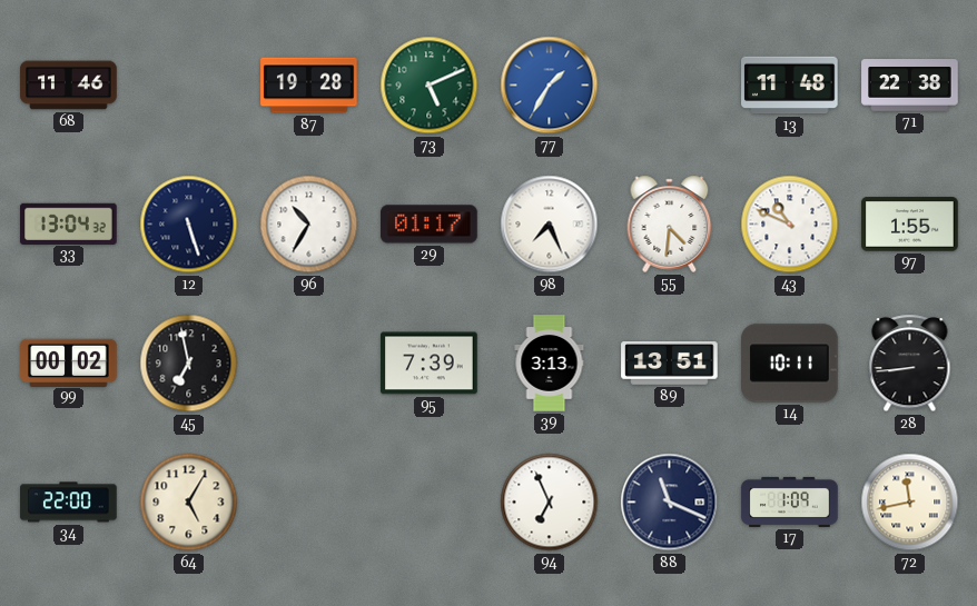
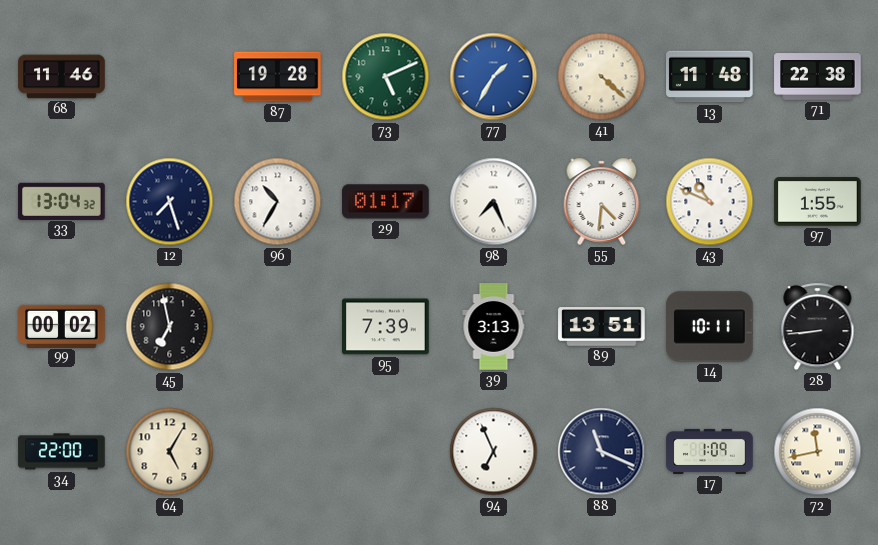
41: none -> 4:22
12: 5:27 -> 7:27
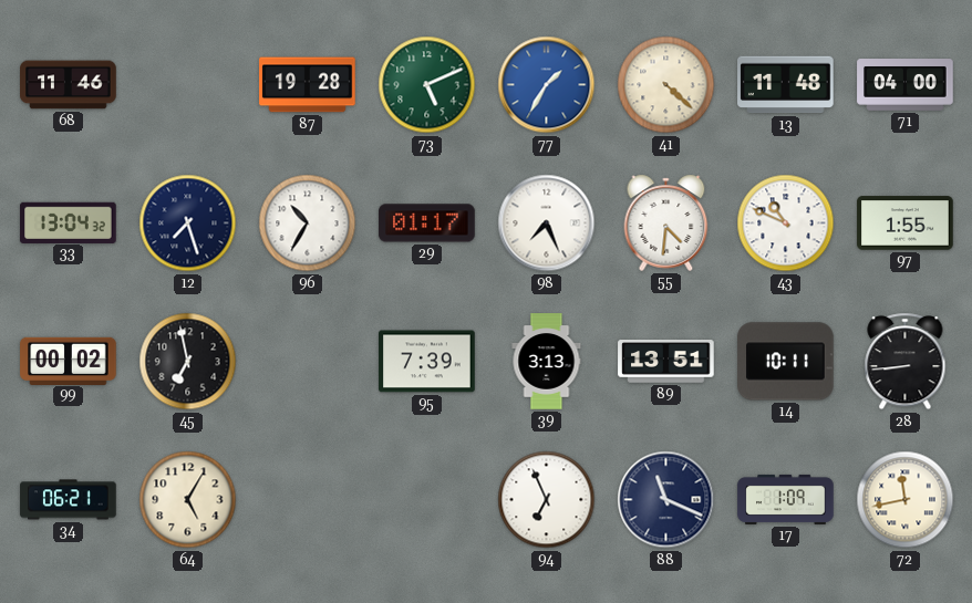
71: 22:38 -> 04:00
34: 22:00 -> 06:21
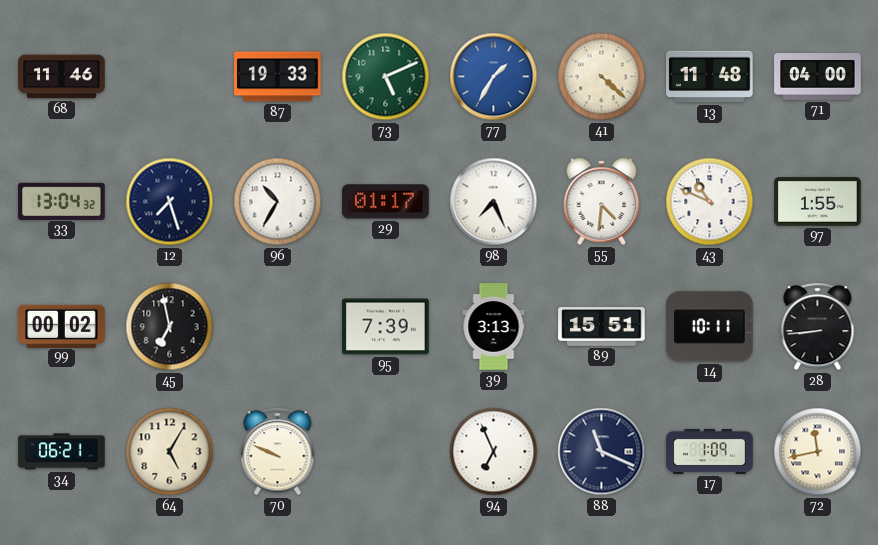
87: 19:28 -> 19:33
89: 13:51 -> 15:51
70: none -> 9:49
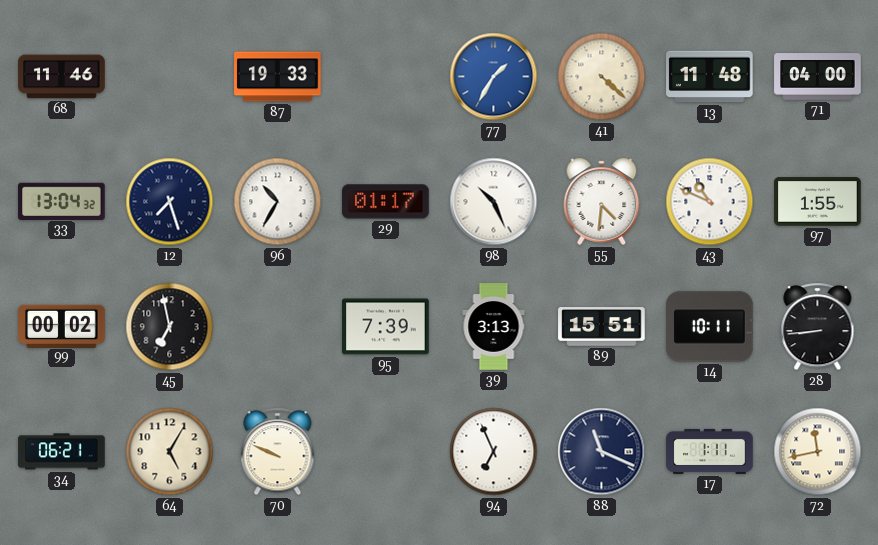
73: 5:11 -> none
98: 7:26 -> 10:26
17: 1:09 -> 1:11
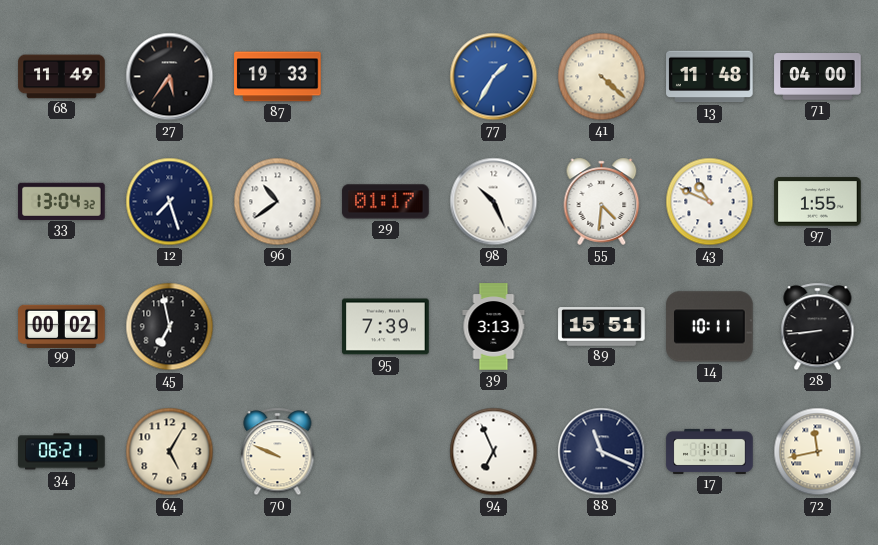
68: 11:46 -> 11:49
27: none -> 5:36
96: 10:35 -> 10:39
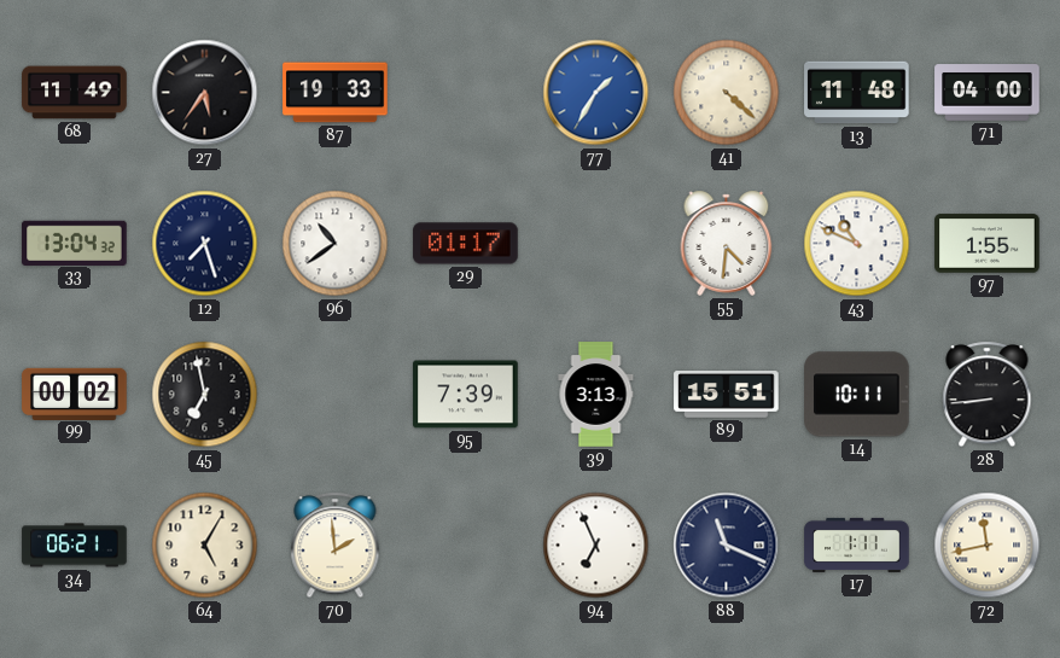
98: 10:26 -> none
70: 9:49 -> 1:59
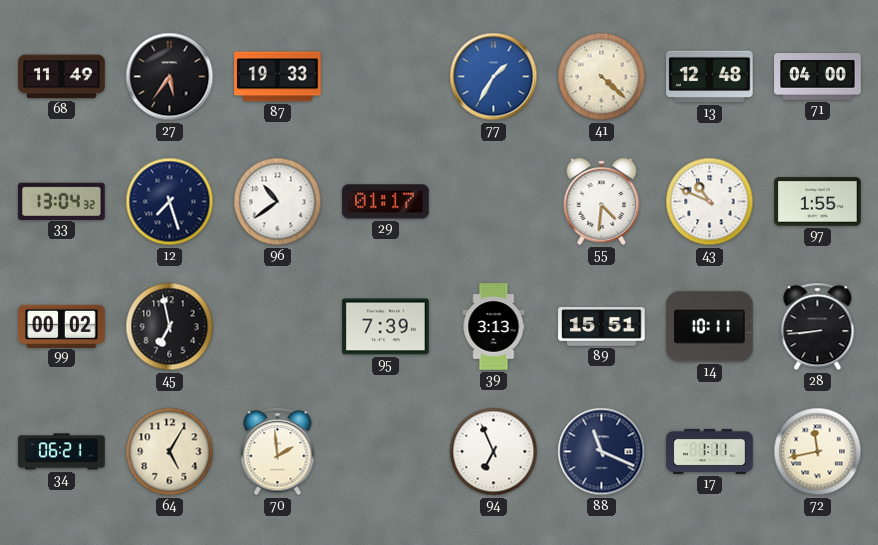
13: 11:48 -> 12:48
